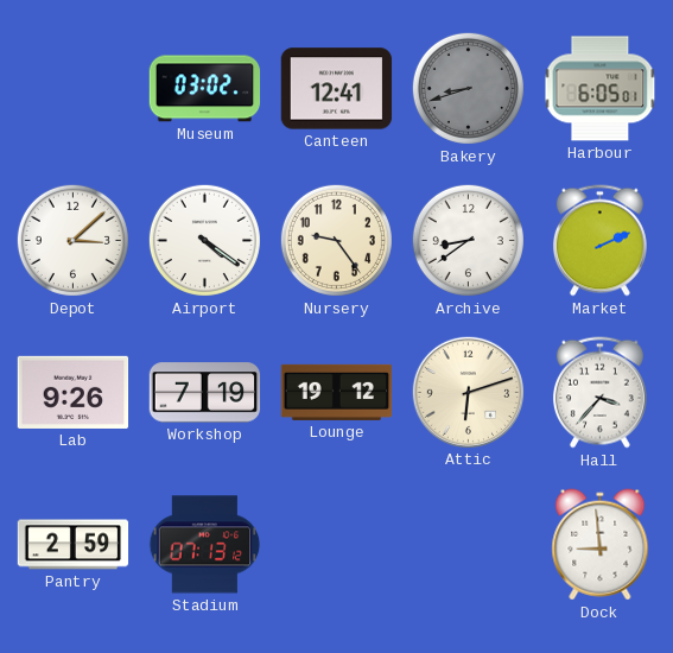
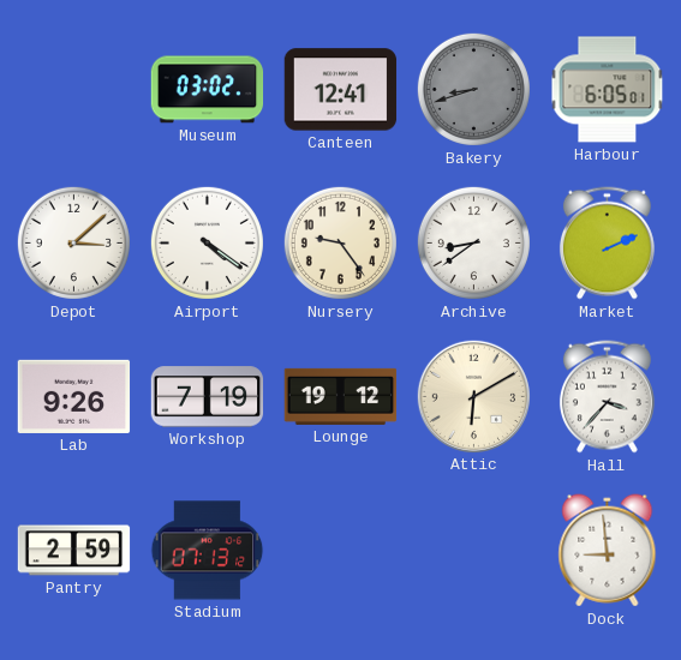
Attic: 6:12 -> 6:10
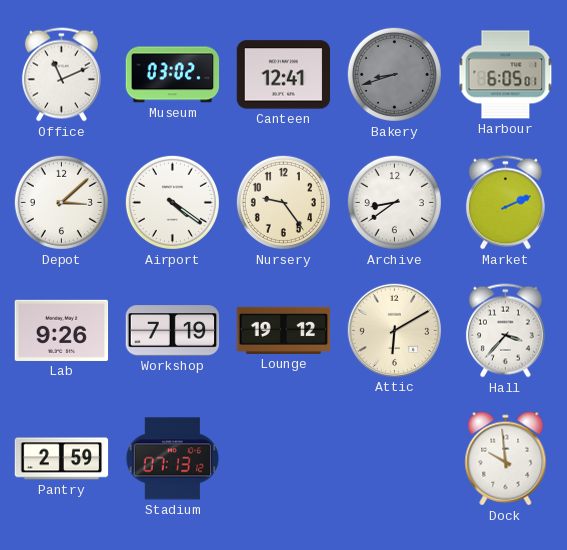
Office: none -> 11:11
Dock: 8:59 -> 9:59
